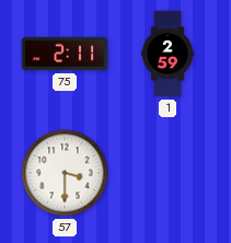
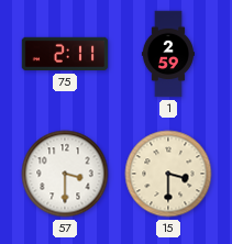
15: none -> 3:30
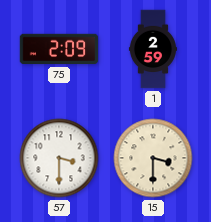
75: 2:11 -> 2:09
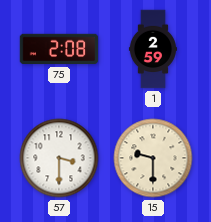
75: 2:09 -> 2:08
15: 3:30 -> 9:30
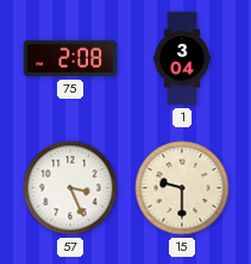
1: 2:59 -> 3:04
57: 3:30 -> 3:26
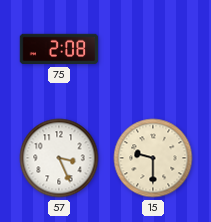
1: 3:04 -> none
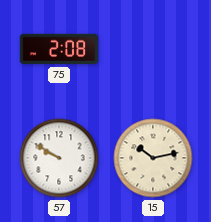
57: 3:26 -> 9:50
15: 9:30 -> 10:13
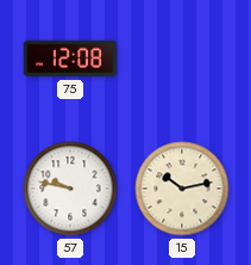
75: 2:08 -> 12:08
57: 9:50 -> 9:47
